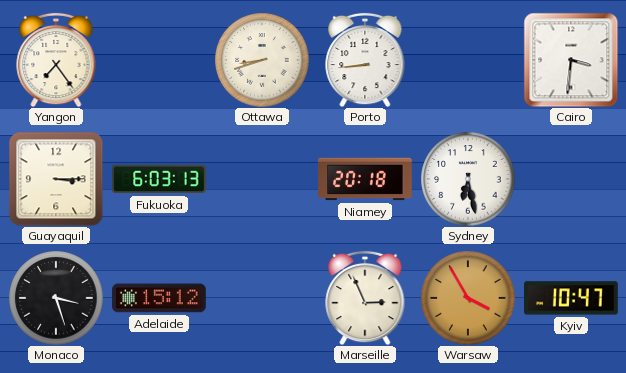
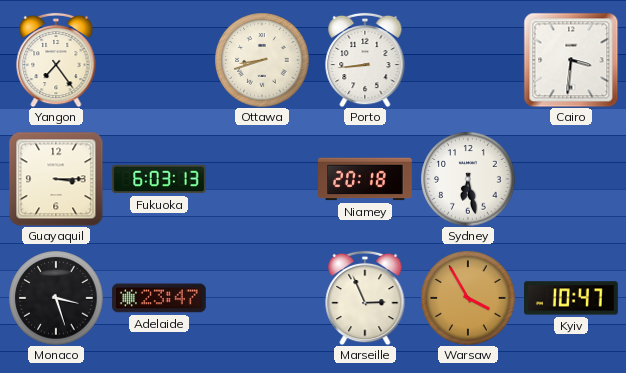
Adelaide: 15:12 -> 23:47
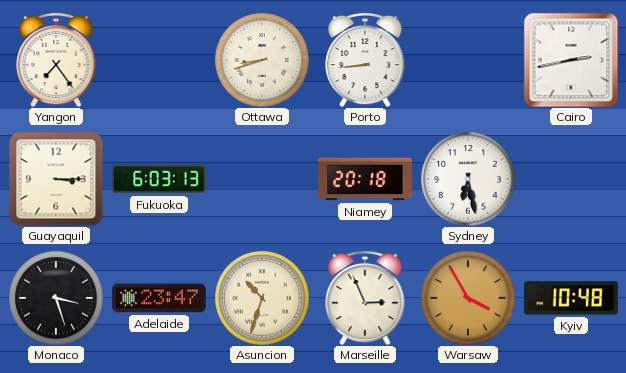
Cairo: 3:31 -> 2:43
Asuncion: none -> 10:33
Kyiv: 10:47 -> 10:48
